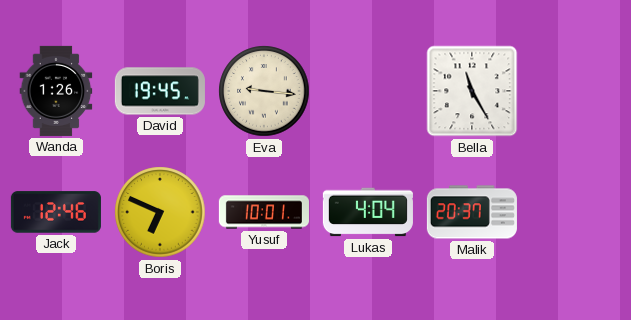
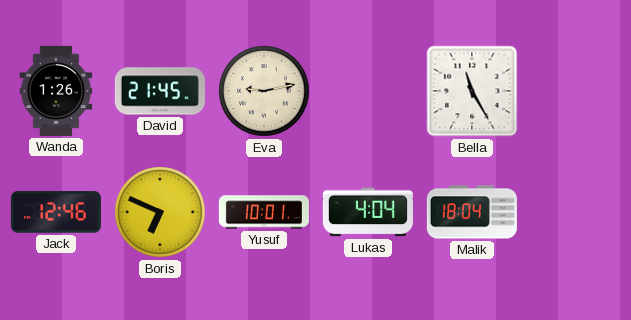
David: 19:45 -> 21:45
Eva: 9:16 -> 9:13
Malik: 20:37 -> 18:04
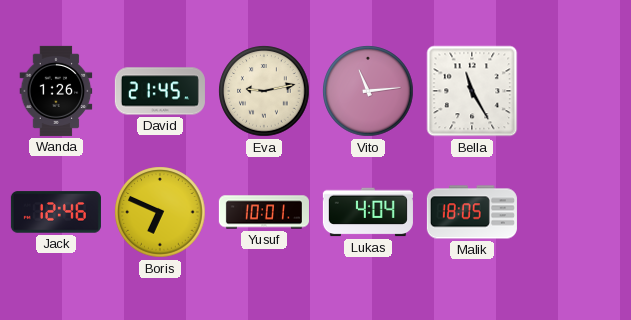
Vito: none -> 11:14
Malik: 18:04 -> 18:05
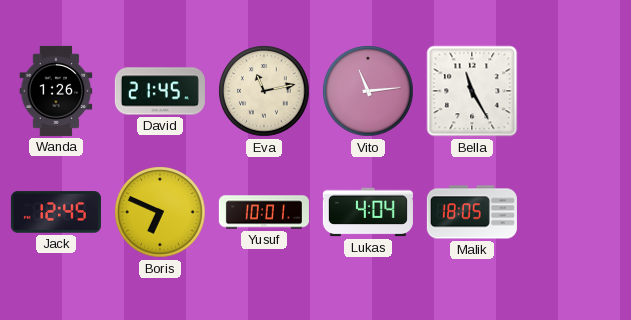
Eva: 9:13 -> 11:13
Jack: 12:46 -> 12:45
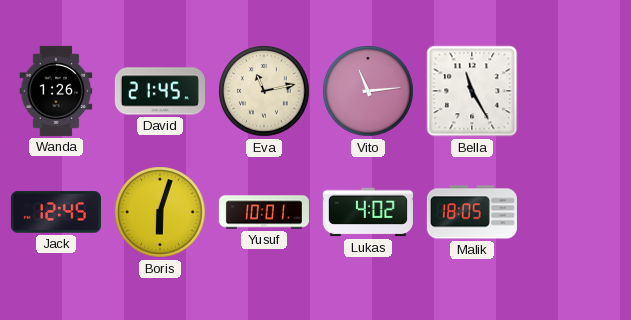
Boris: 6:49 -> 6:03
Lukas: 4:04 -> 4:02
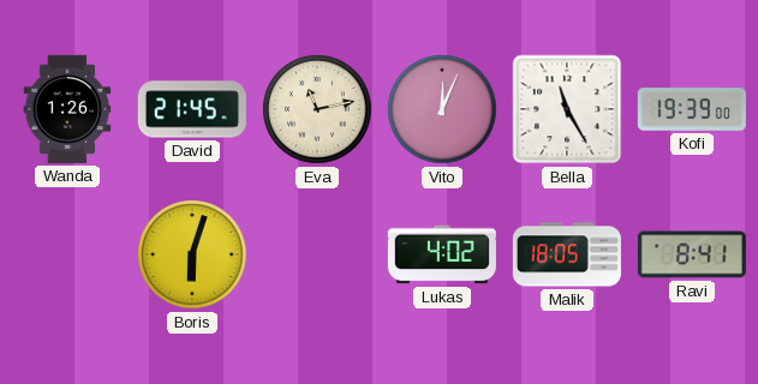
Vito: 11:14 -> 12:04
Kofi: none -> 19:39
Jack: 12:45 -> none
Yusuf: 10:01 -> none
Ravi: none -> 8:41
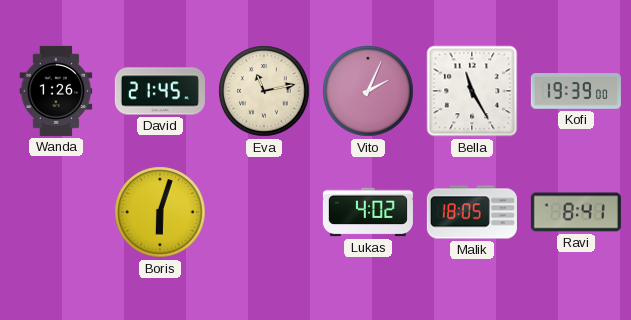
Vito: 12:04 -> 2:04
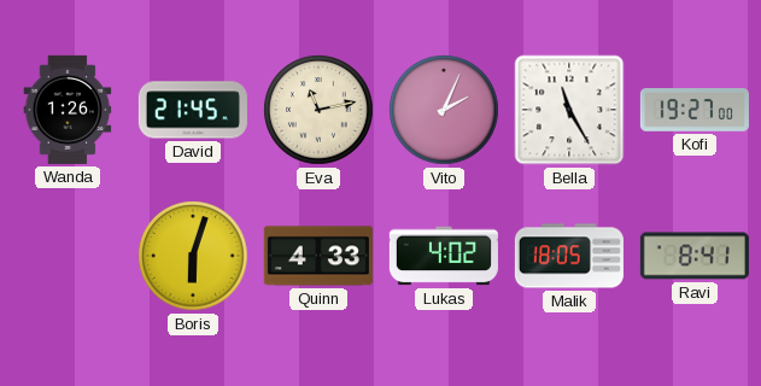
Kofi: 19:39 -> 19:27
Quinn: none -> 4:33
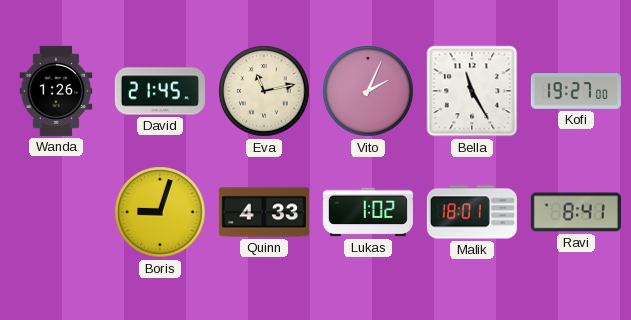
Boris: 6:03 -> 9:03
Lukas: 4:02 -> 1:02
Malik: 18:05 -> 18:01
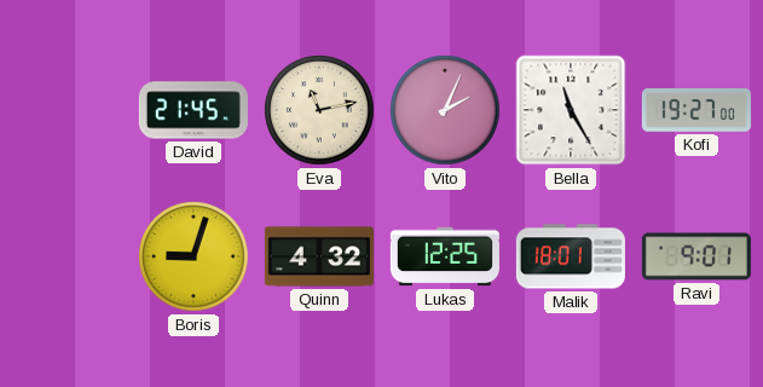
Wanda: 1:26 -> none
Quinn: 4:33 -> 4:32
Lukas: 1:02 -> 12:25
Ravi: 8:41 -> 9:01
